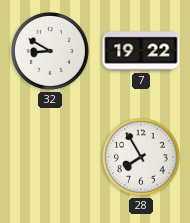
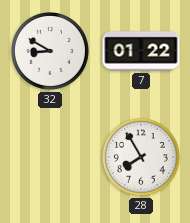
7: 19:22 -> 01:22
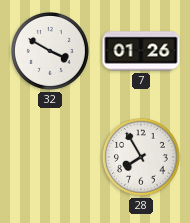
32: 8:50 -> 3:50
7: 01:22 -> 01:26
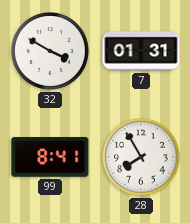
7: 01:26 -> 01:31
99: none -> 8:41
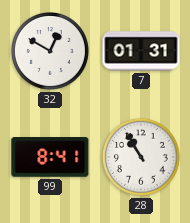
32: 3:50 -> 12:50
28: 7:55 -> 10:55
